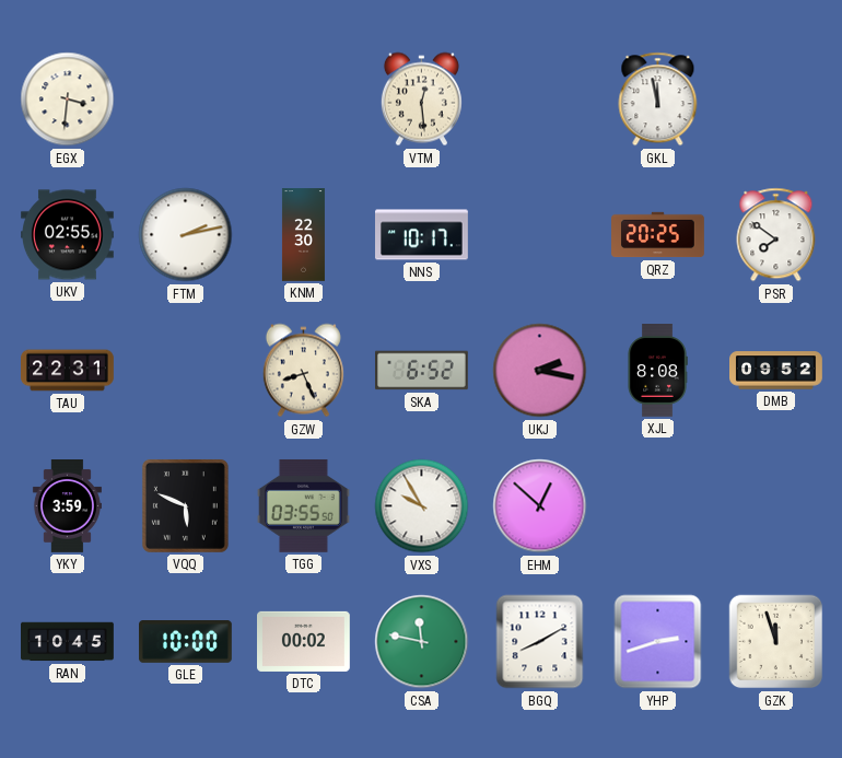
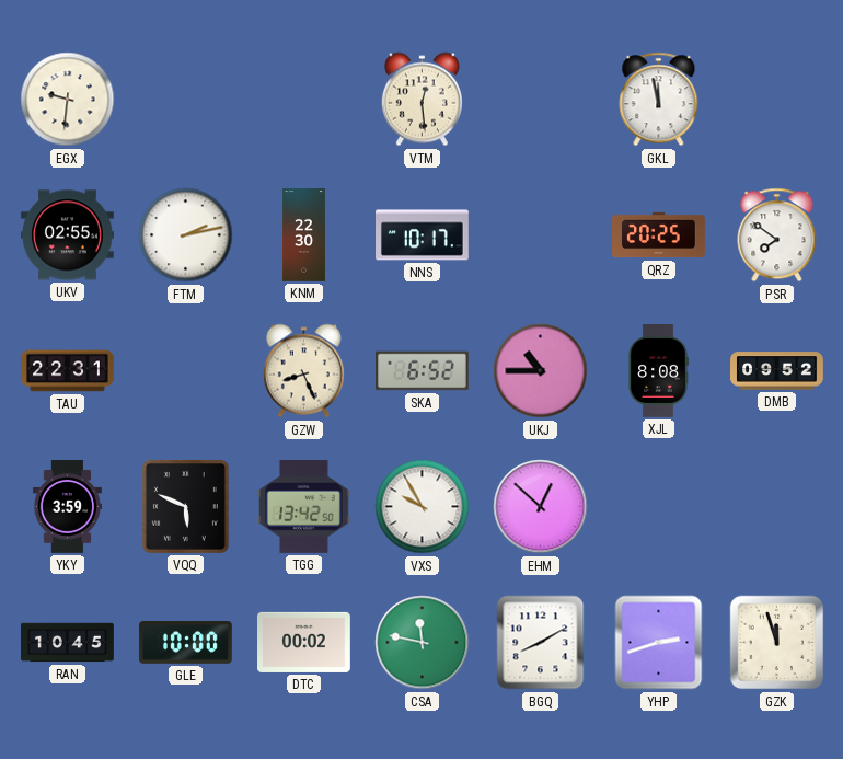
EGX: 3:31 -> 9:31
UKJ: 2:17 -> 10:45
TGG: 03:55 -> 13:42
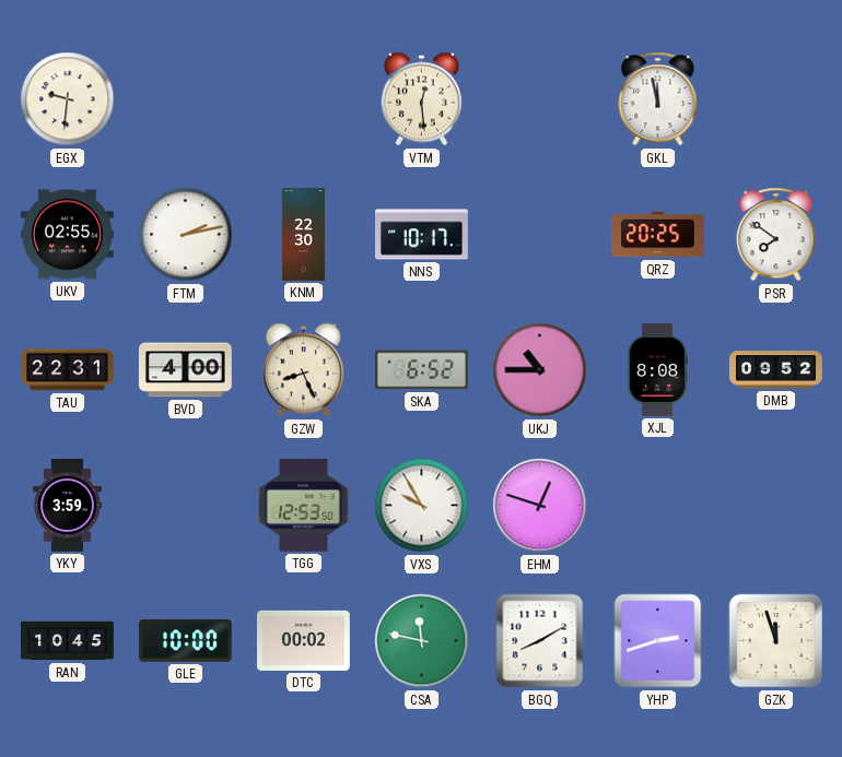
BVD: none -> 4:00
VQQ: 5:49 -> none
TGG: 13:42 -> 12:53
EHM: 12:52 -> 12:48
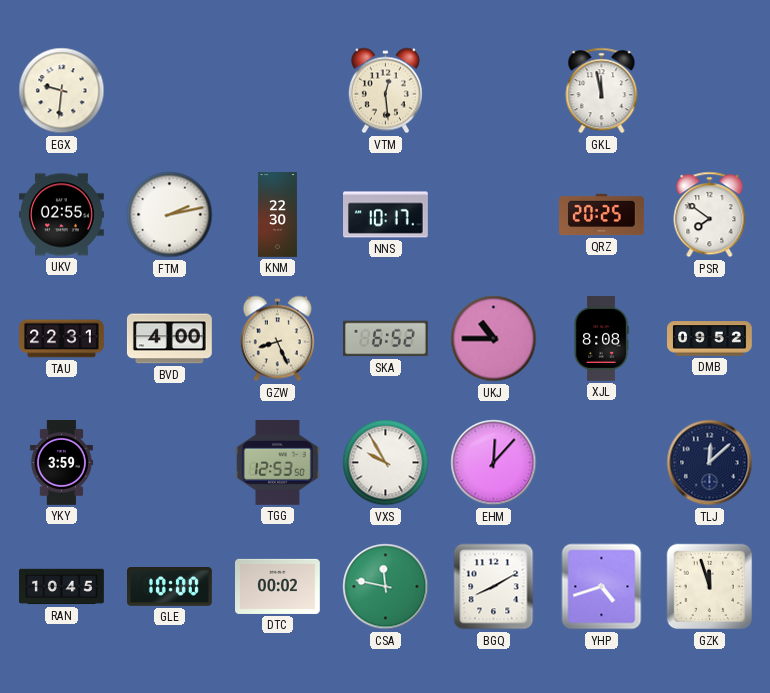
EHM: 12:48 -> 12:07
TLJ: none -> 12:08
YHP: 2:42 -> 4:42
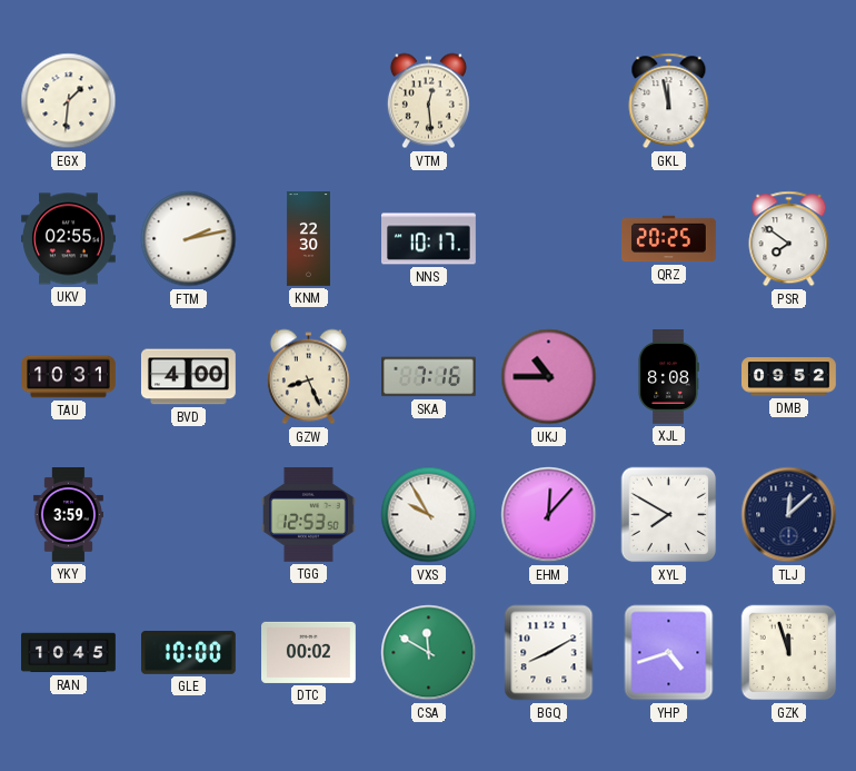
EGX: 9:31 -> 1:31
TAU: 22:31 -> 10:31
SKA: 6:52 -> 7:16
XYL: none -> 7:50
CSA: 11:47 -> 11:50
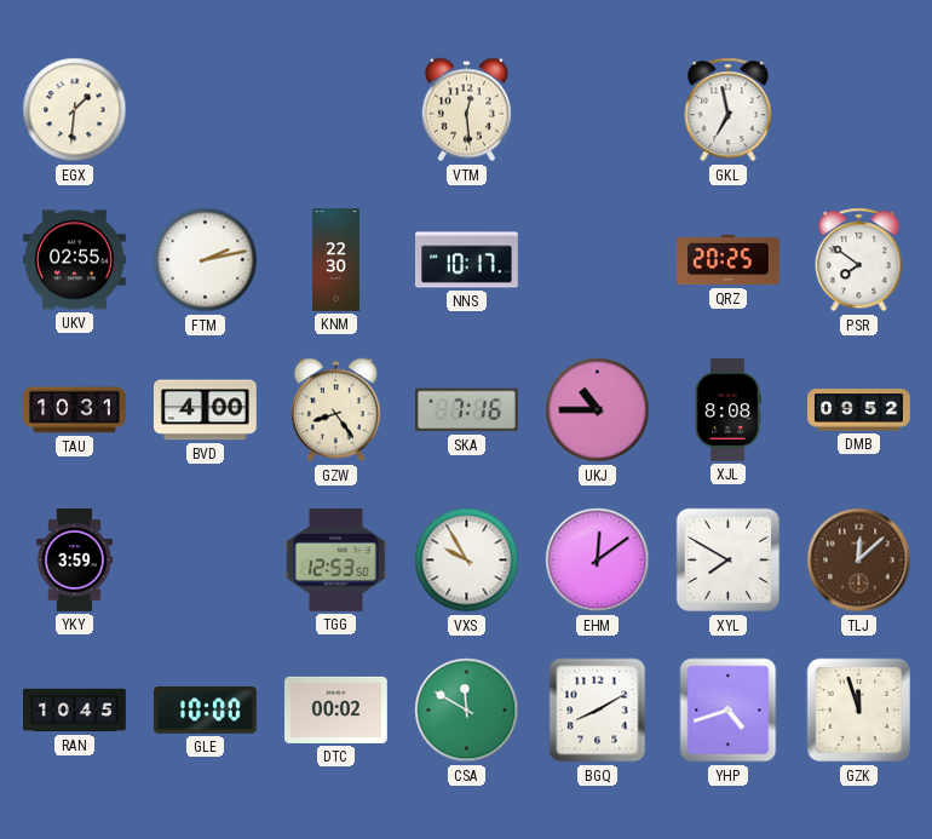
GKL: 11:58 -> 6:58
GZW: 8:26 -> 8:24
EHM: 12:07 -> 12:09
TLJ dial: navy -> brown
